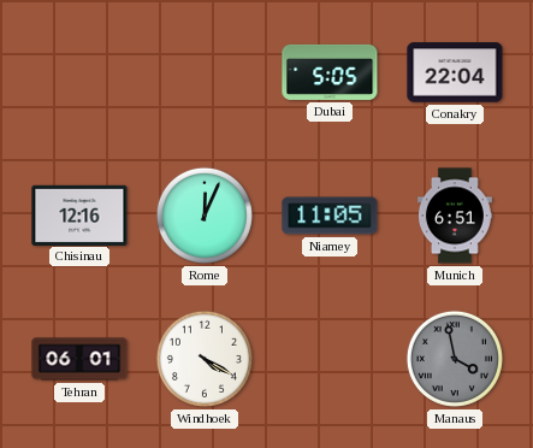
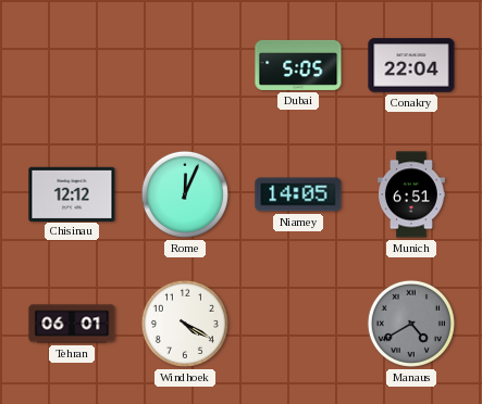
Chisinau: 12:16 -> 12:12
Niamey: 11:05 -> 14:05
Manaus: 3:58 -> 4:40
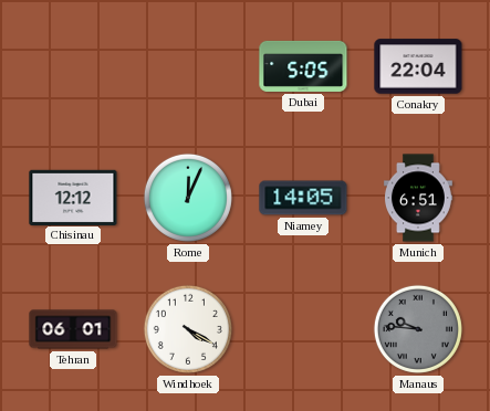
Manaus: 4:40 -> 9:46
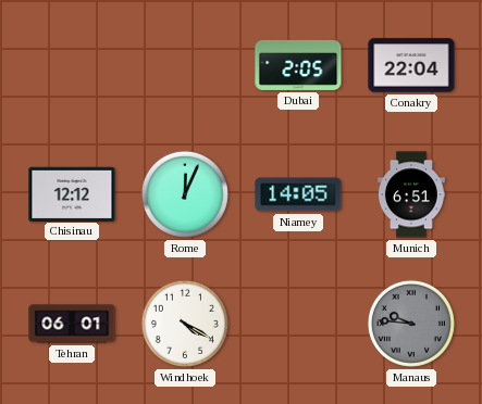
Dubai: 5:05 -> 2:05
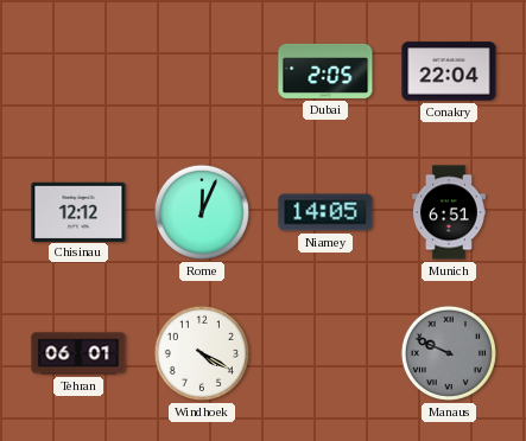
Manaus: 9:46 -> 9:49
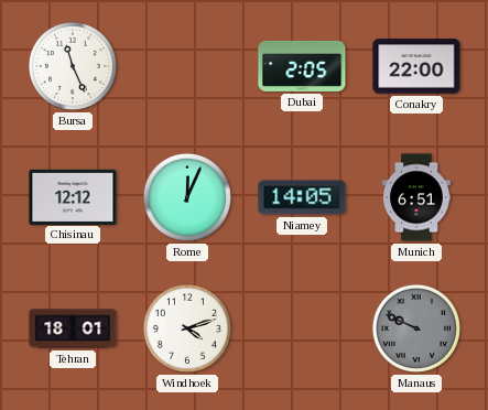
Bursa: none -> 11:26
Conakry: 22:04 -> 22:00
Tehran: 06:01 -> 18:01
Windhoek: 4:20 -> 4:12
